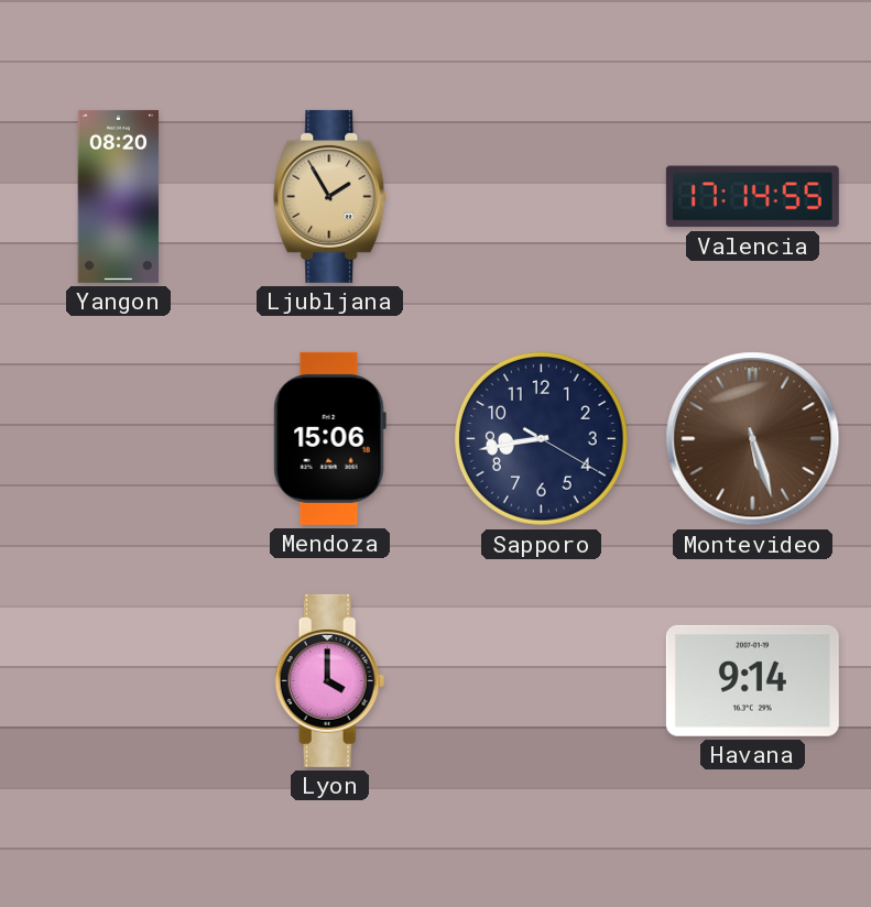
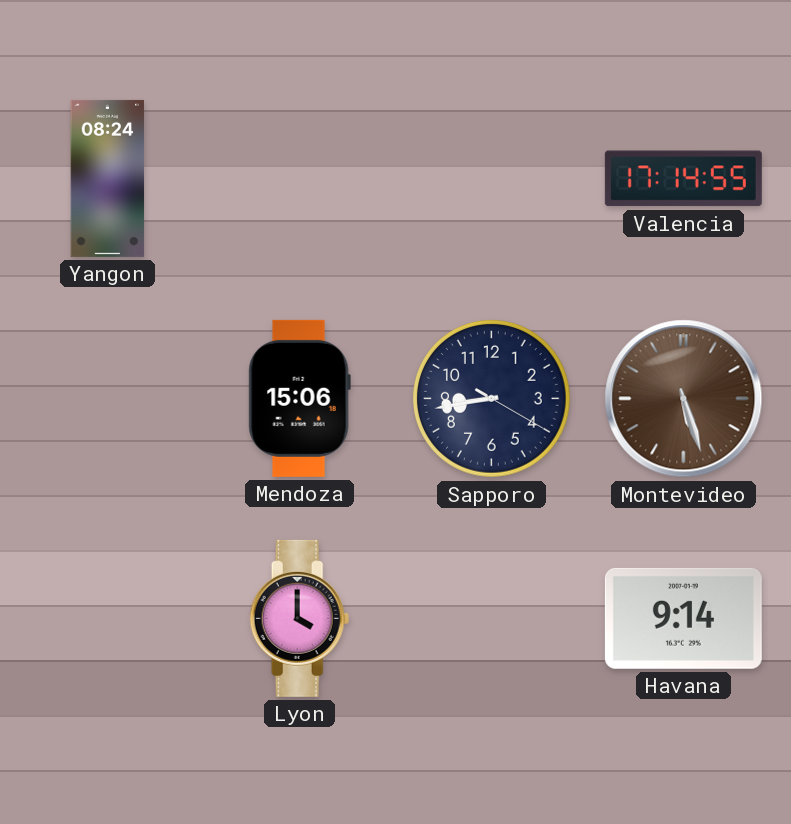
Yangon: 08:20 -> 08:24
Ljubljana: 1:55 -> none
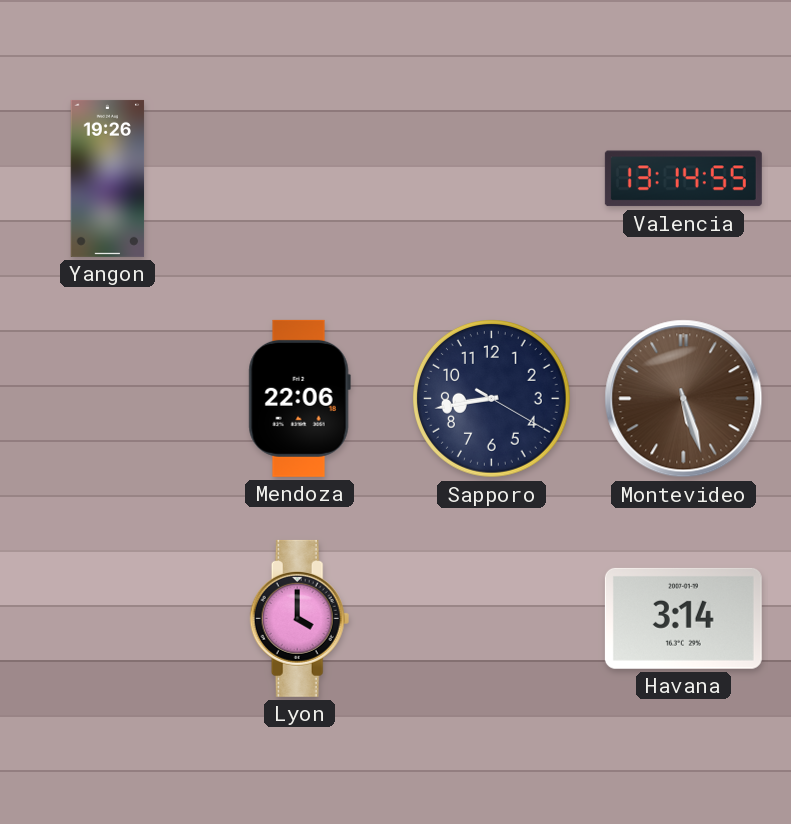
Yangon: 08:24 -> 19:26
Valencia: 17:14 -> 13:14
Mendoza: 15:06 -> 22:06
Havana: 9:14 -> 3:14
